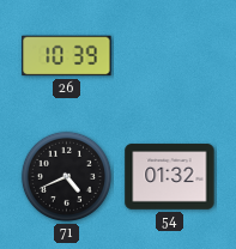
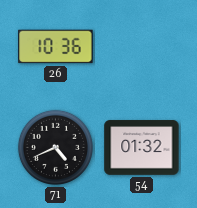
26: 10:39 -> 10:36
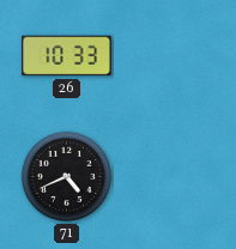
26: 10:36 -> 10:33
54: 01:32 -> none
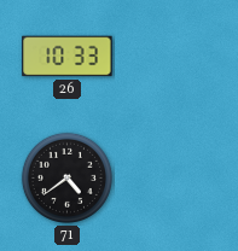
71: 4:41 -> 4:39
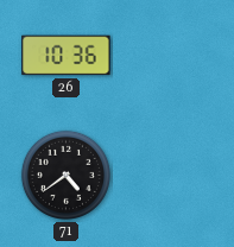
26: 10:33 -> 10:36
